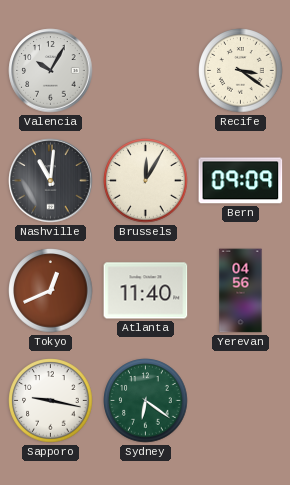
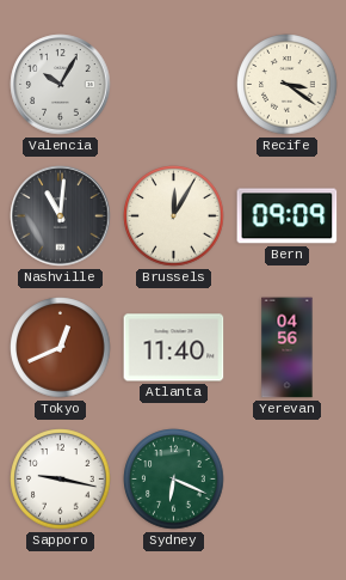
Sydney: 6:21 -> 6:19
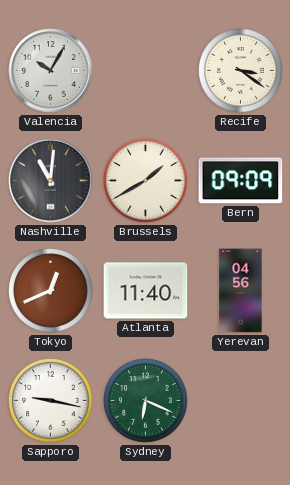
Brussels: 12:05 -> 1:40
